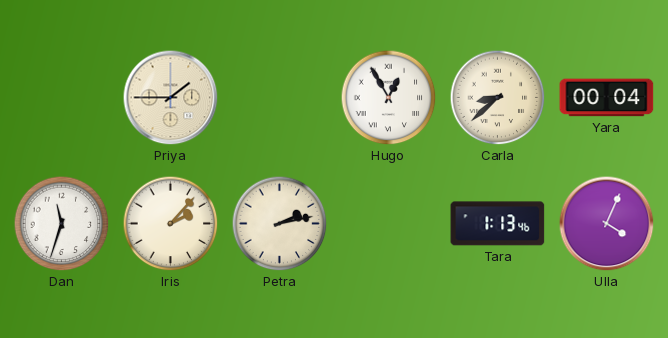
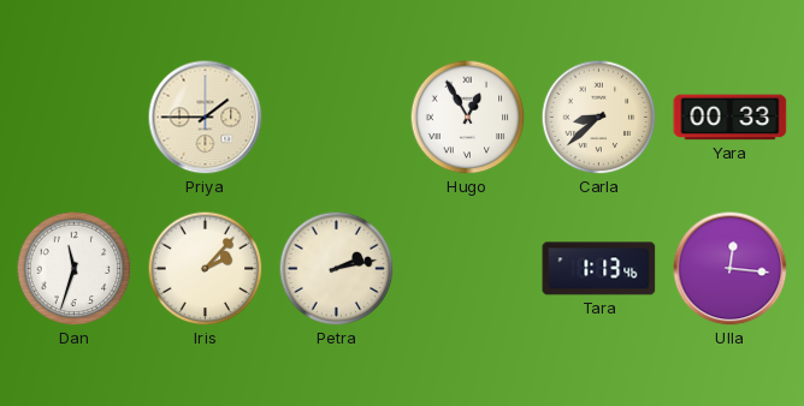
Yara: 00:04 -> 00:33
Ulla: 4:04 -> 12:16
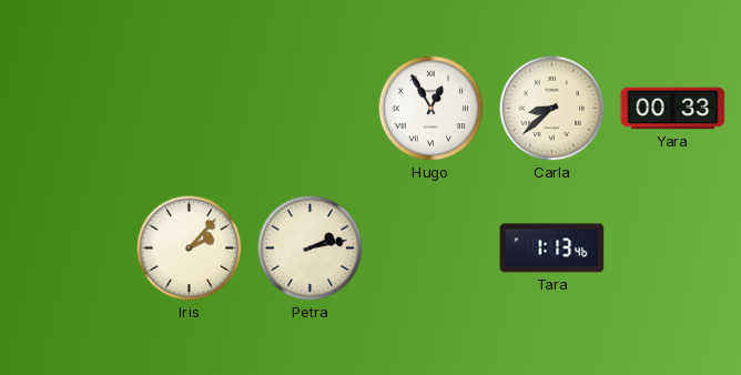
Priya: 1:45 -> none
Dan: 11:33 -> none
Ulla: 12:16 -> none
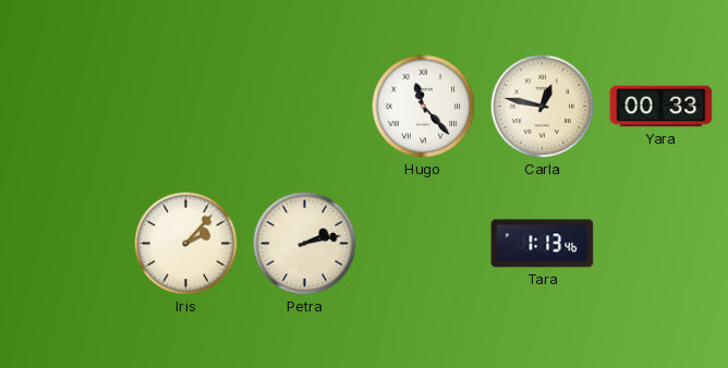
Hugo: 12:55 -> 11:23
Carla: 8:38 -> 12:47
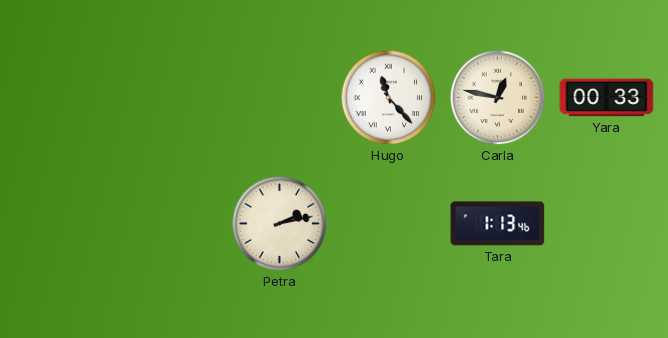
Iris: 2:07 -> none
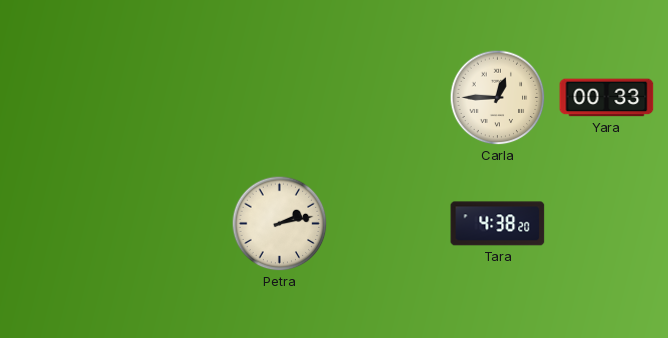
Hugo: 11:23 -> none
Carla: 12:47 -> 12:45
Tara: 1:13 -> 4:38
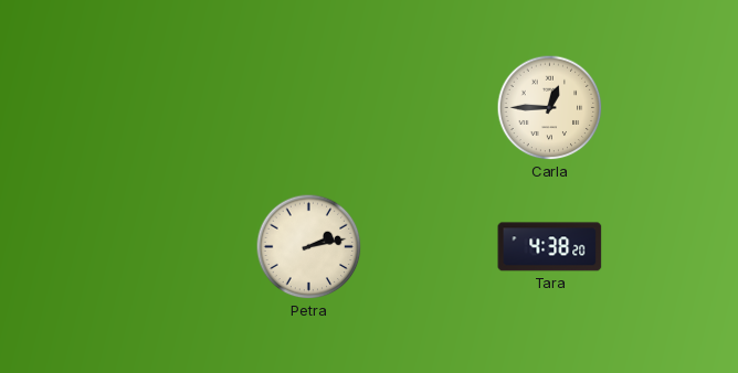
Yara: 00:33 -> none
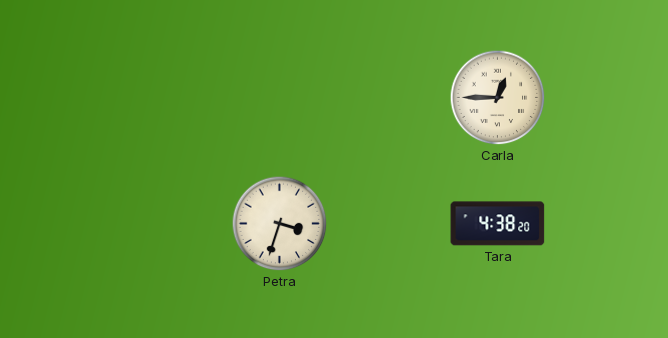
Petra: 2:13 -> 3:33
